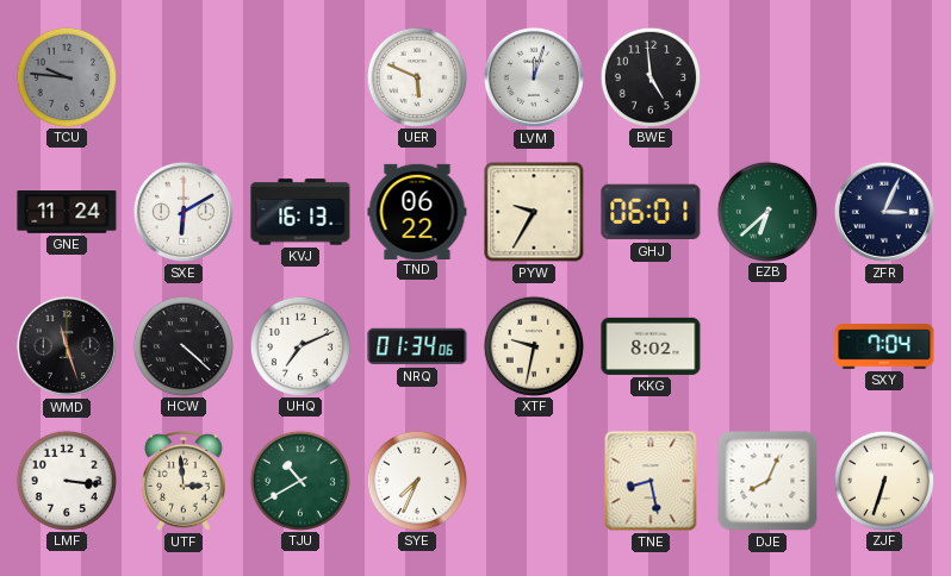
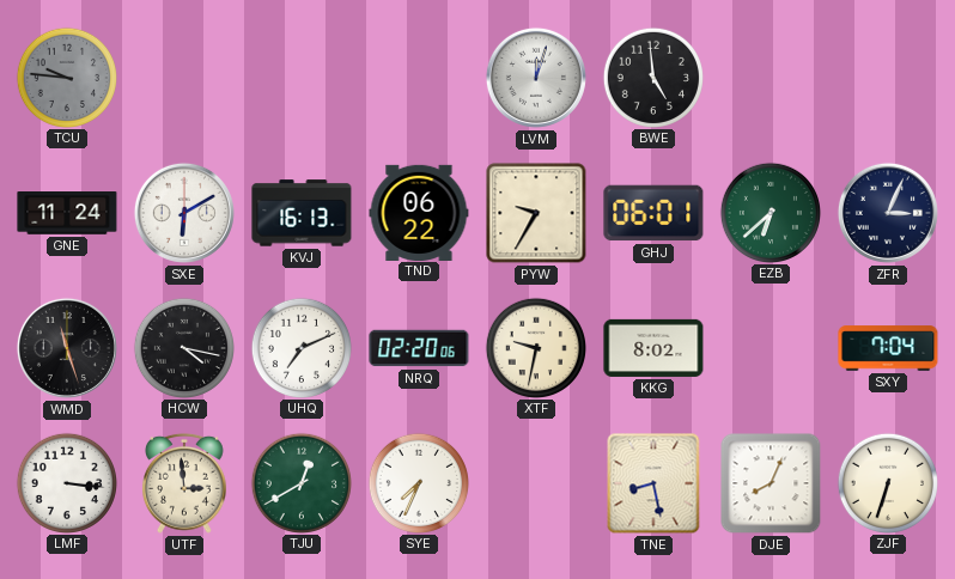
UER: 5:49 -> none
HCW: 4:22 -> 4:17
NRQ: 01:34 -> 02:20
TJU: 10:40 -> 12:40
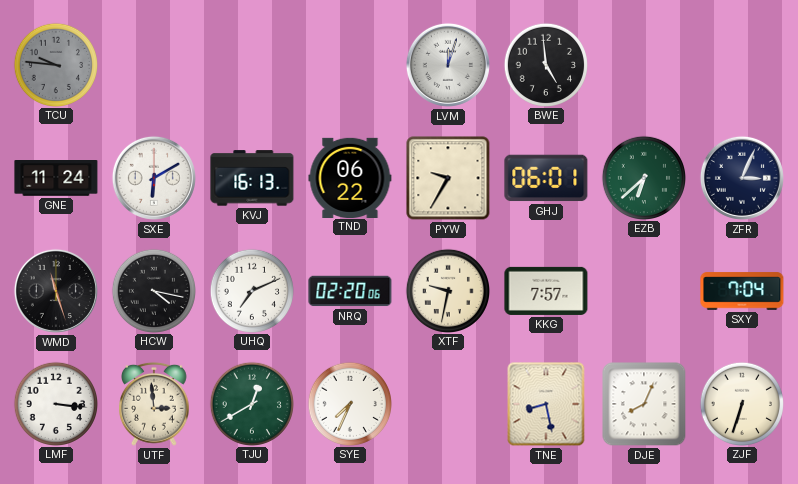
KKG: 8:02 -> 7:57
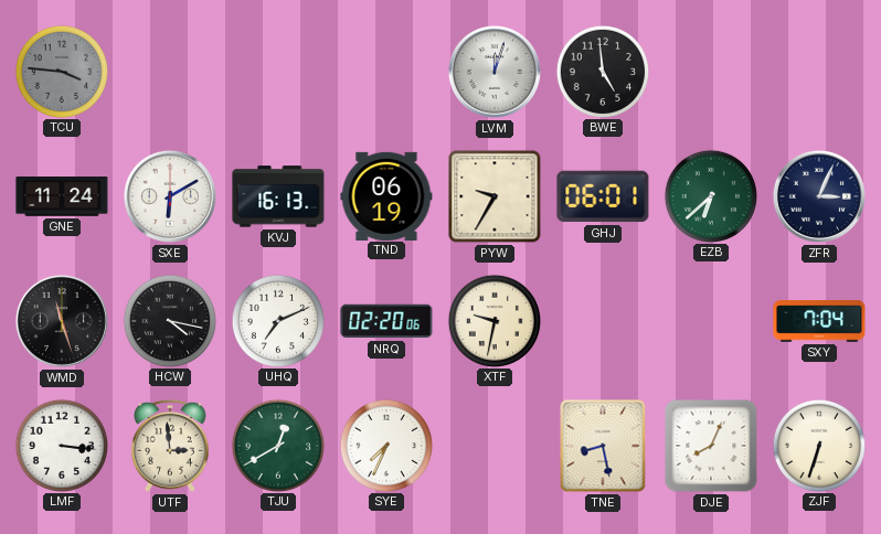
TCU: 9:46 -> 3:46
TND: 06:22 -> 06:19
KKG: 7:57 -> none
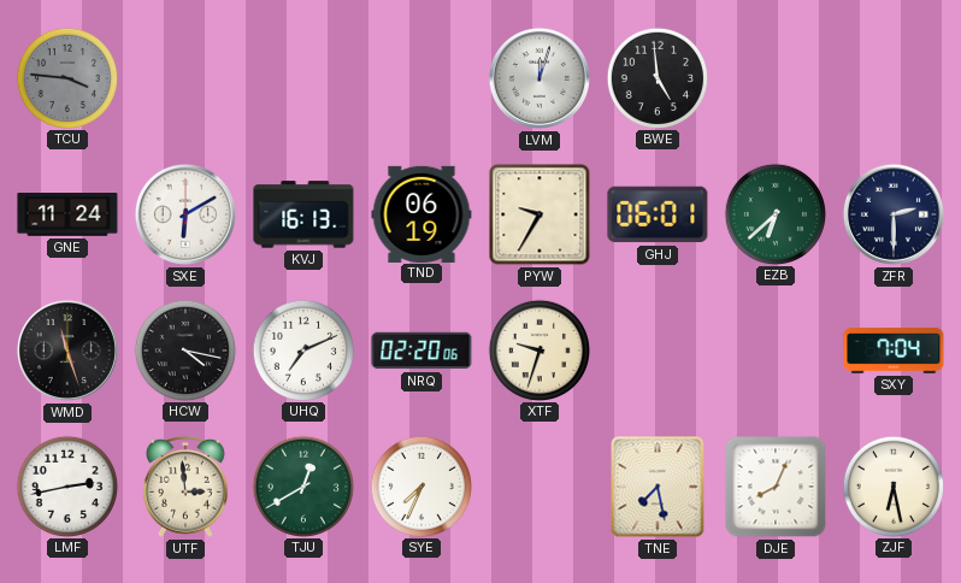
ZFR: 3:04 -> 2:30
XTF: 9:32 -> 9:33
LMF: 3:16 -> 2:43
TNE: 8:28 -> 7:28
ZJF: 6:33 -> 6:28
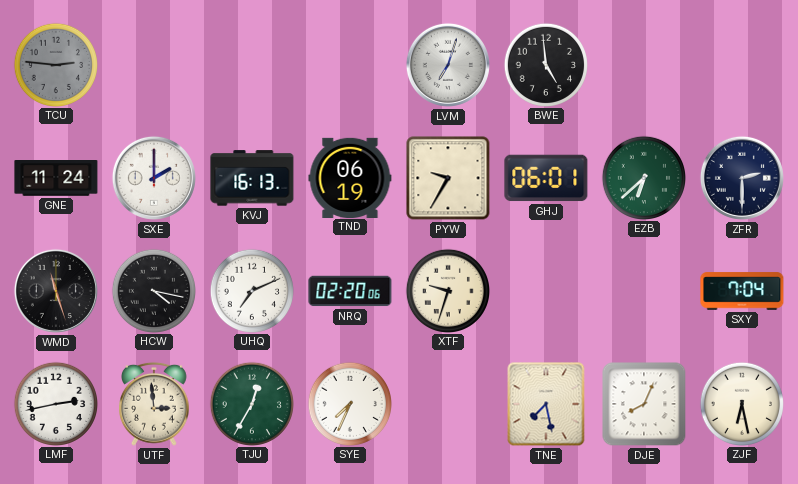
TCU: 3:46 -> 2:46
LVM: 12:03 -> 7:03
SXE: 6:10 -> 2:00
TJU: 12:40 -> 12:35
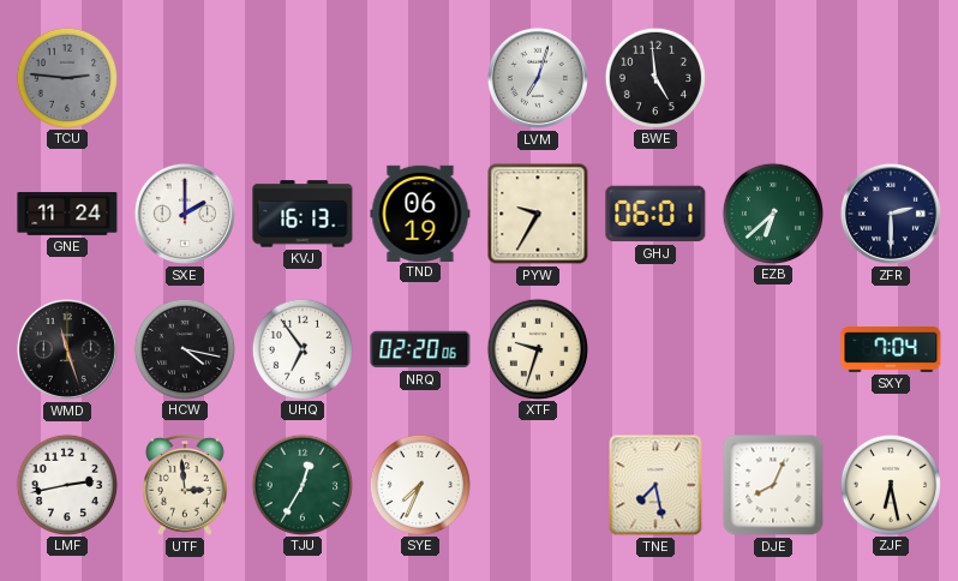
UHQ: 7:11 -> 6:54
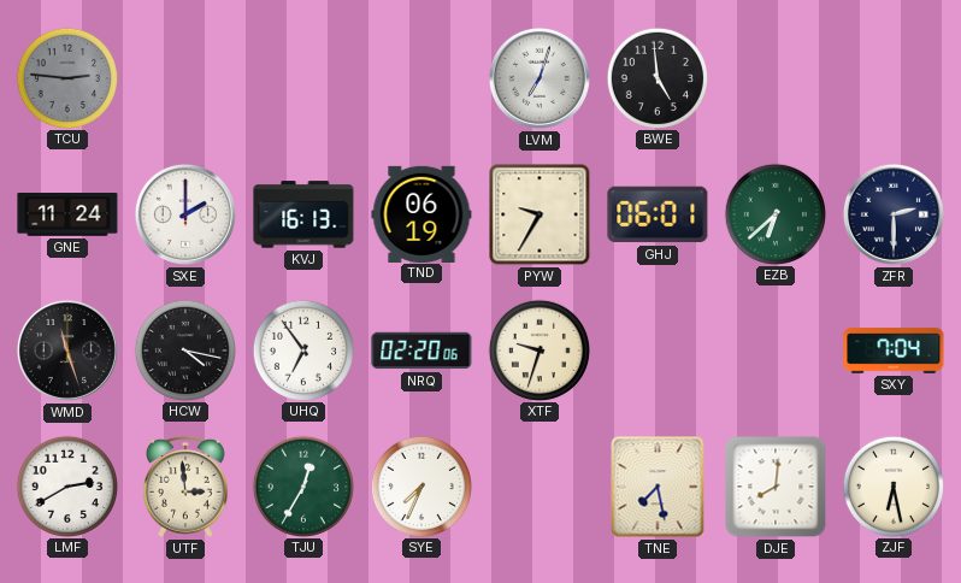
LMF: 2:43 -> 2:40
DJE: 8:04 -> 8:01
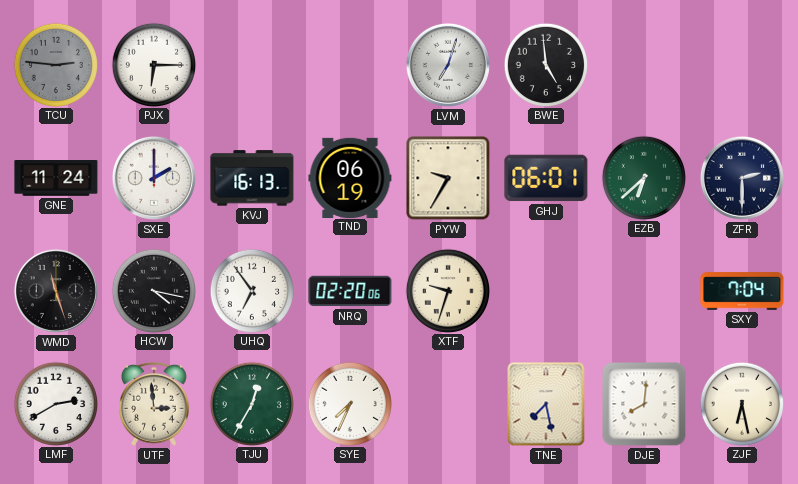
PJX: none -> 6:15
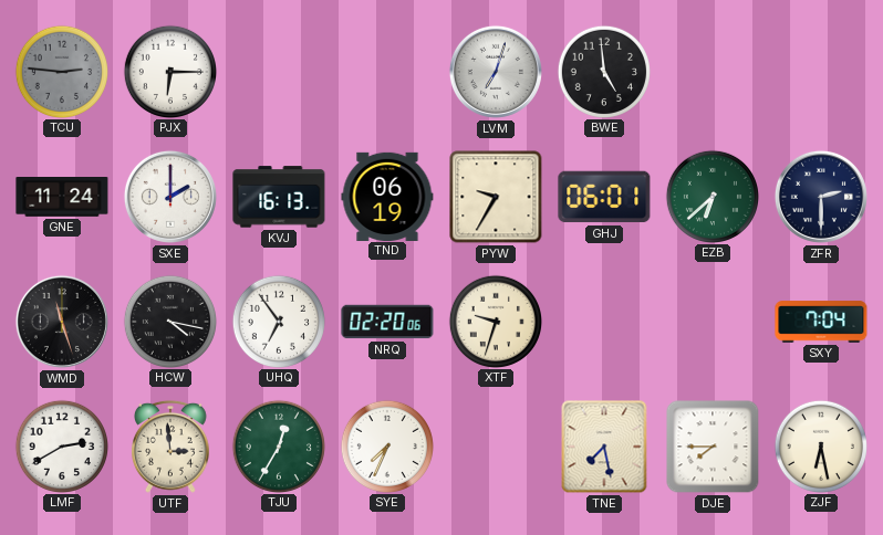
DJE: 8:01 -> 7:45
